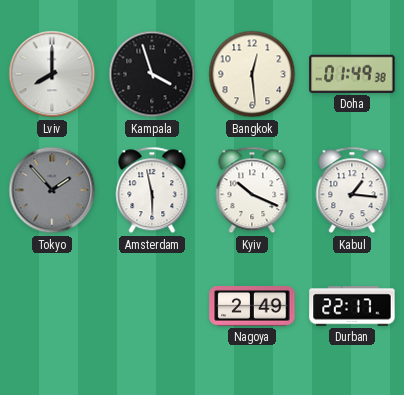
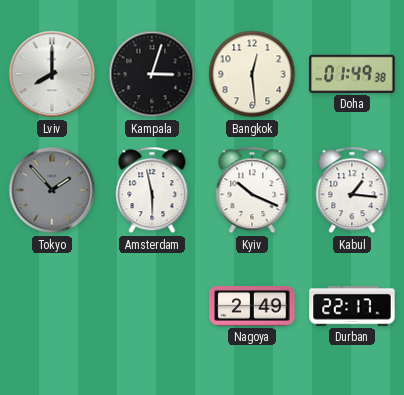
Kampala: 3:57 -> 3:03
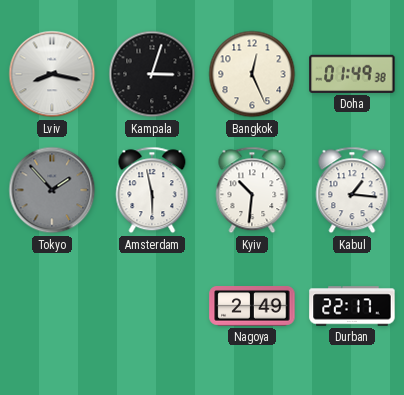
Lviv: 8:00 -> 8:17
Bangkok: 12:29 -> 12:26
Kyiv: 10:19 -> 10:31
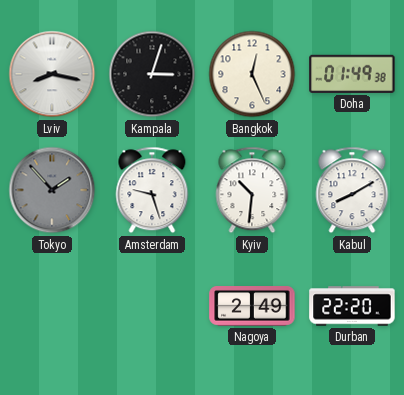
Amsterdam: 5:58 -> 9:27
Kabul: 1:16 -> 8:10
Durban: 22:17 -> 22:20
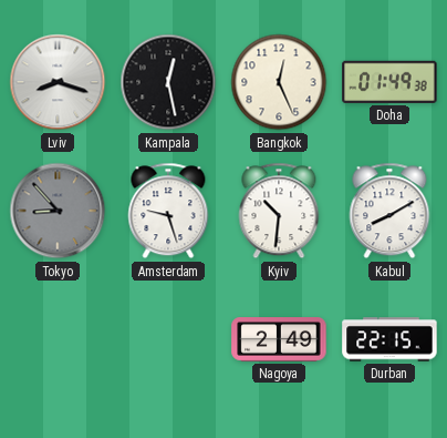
Lviv: 8:17 -> 8:18
Kampala: 3:03 -> 12:28
Tokyo: 1:53 -> 8:53
Durban: 22:20 -> 22:15
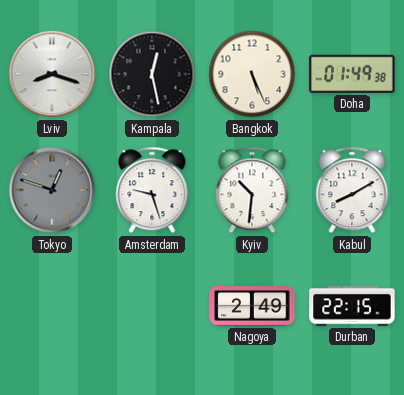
Bangkok: 12:26 -> 5:26
Tokyo: 8:53 -> 12:48
